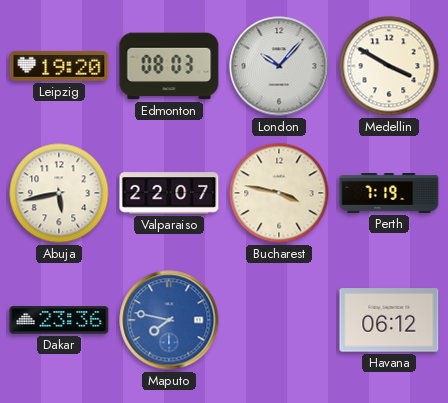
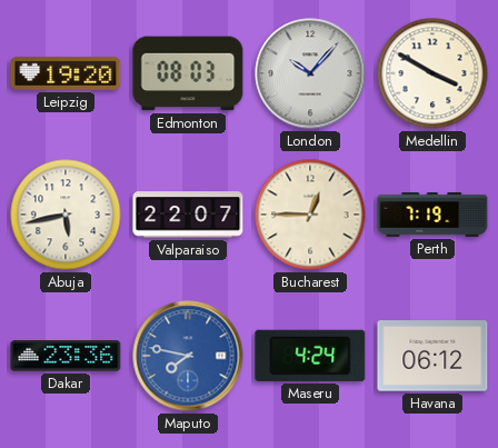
Bucharest: 3:47 -> 12:45
Maseru: none -> 4:24
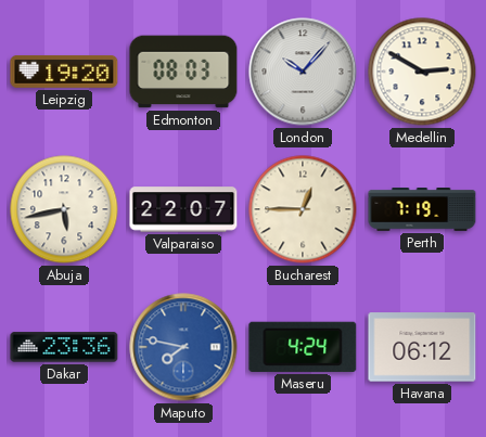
Medellin: 3:50 -> 2:50
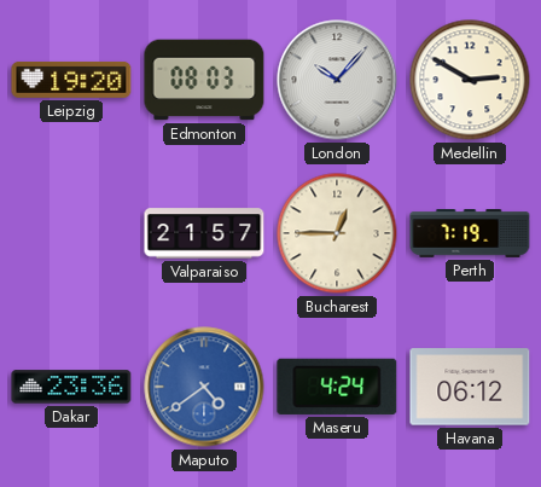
Abuja: 5:43 -> none
Valparaiso: 22:07 -> 21:57
Maputo: 7:47 -> 4:39
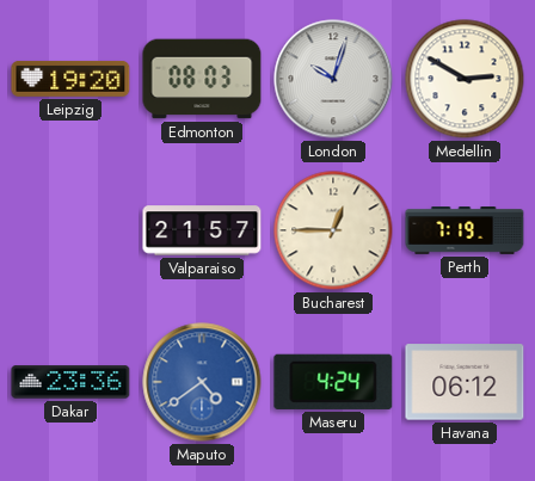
London: 10:07 -> 10:03
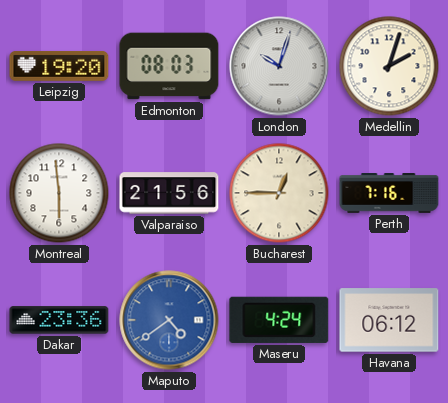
Medellin: 2:50 -> 2:03
Montreal: none -> 5:59
Valparaiso: 21:57 -> 21:56
Perth: 7:19 -> 7:16
